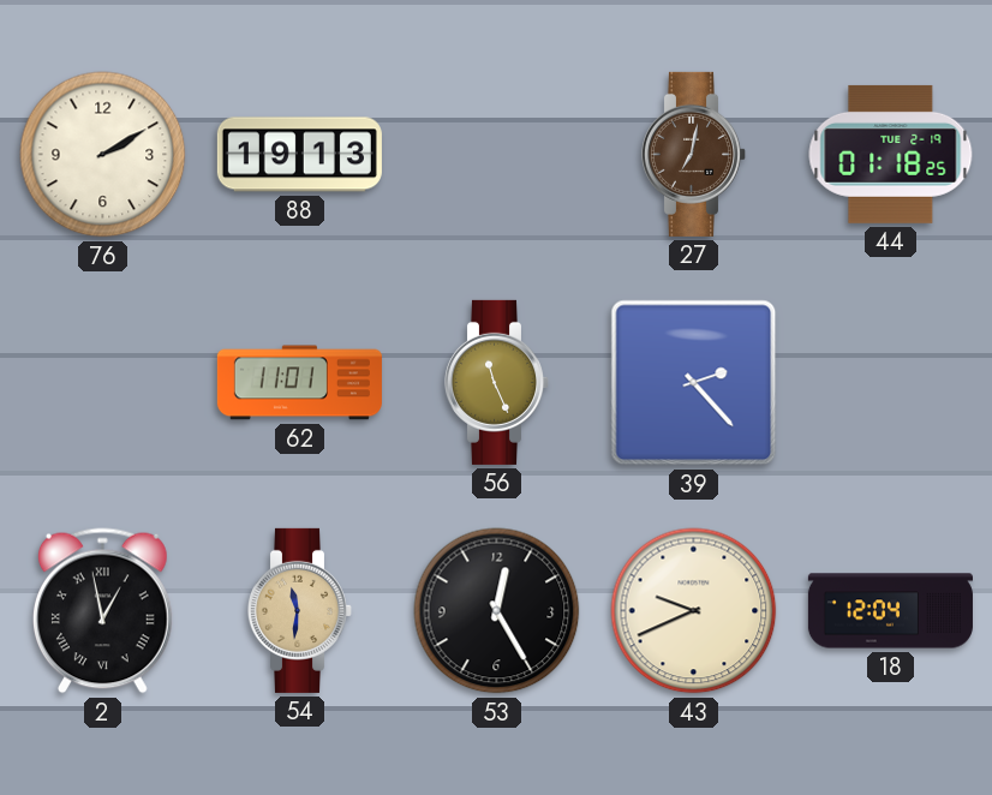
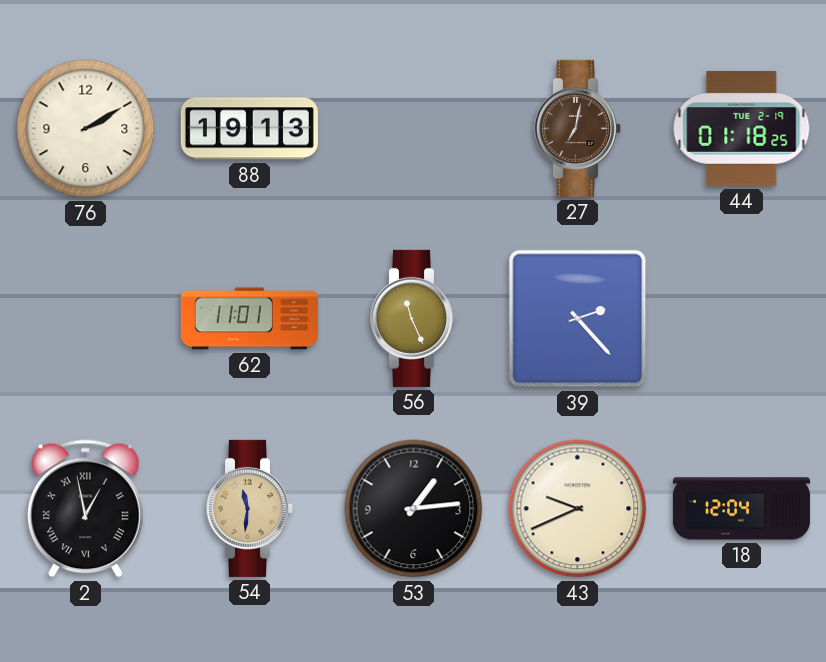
53: 12:25 -> 1:14
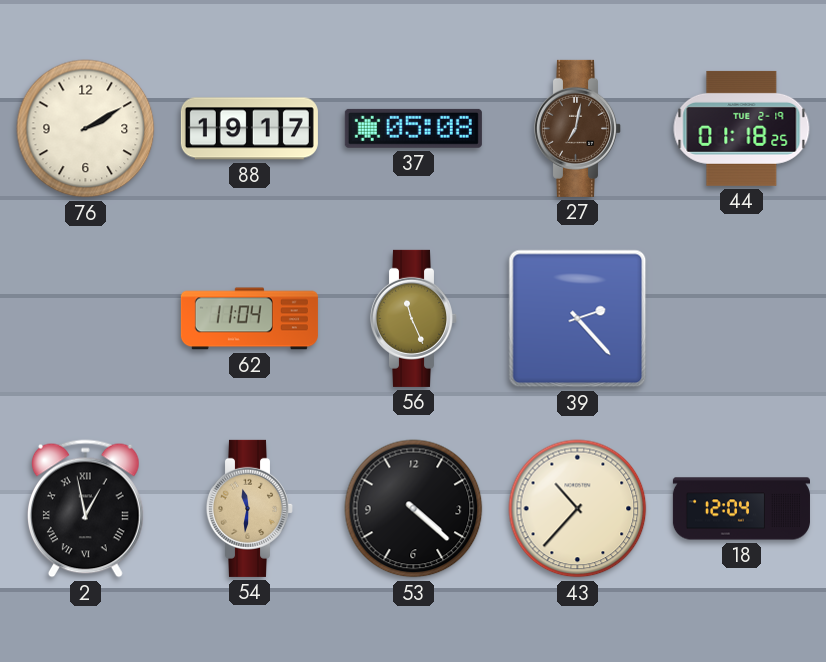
88: 19:13 -> 19:17
37: none -> 05:08
62: 11:01 -> 11:04
53: 1:14 -> 4:22
43: 9:41 -> 10:37
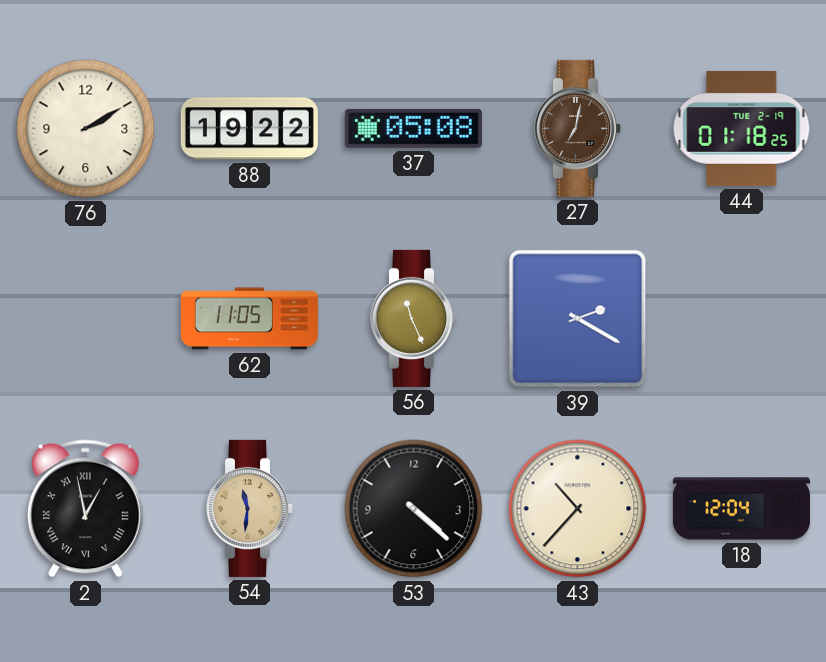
88: 19:17 -> 19:22
62: 11:04 -> 11:05
39: 2:23 -> 2:20
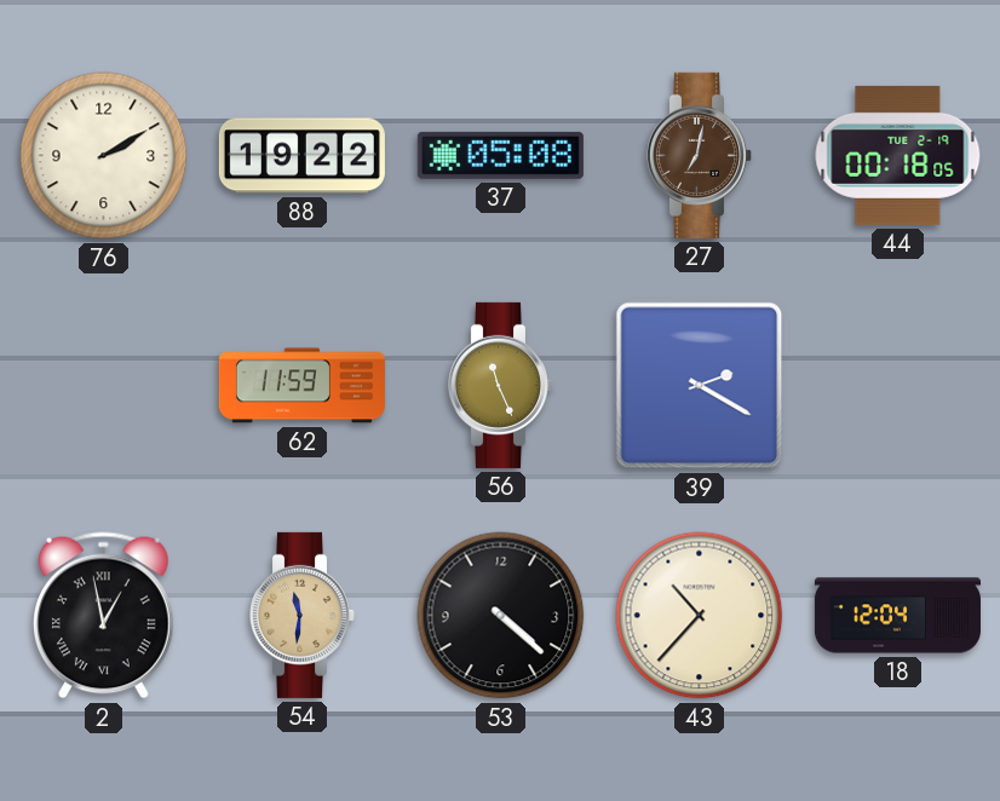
44: 01:18 -> 00:18
62: 11:05 -> 11:59
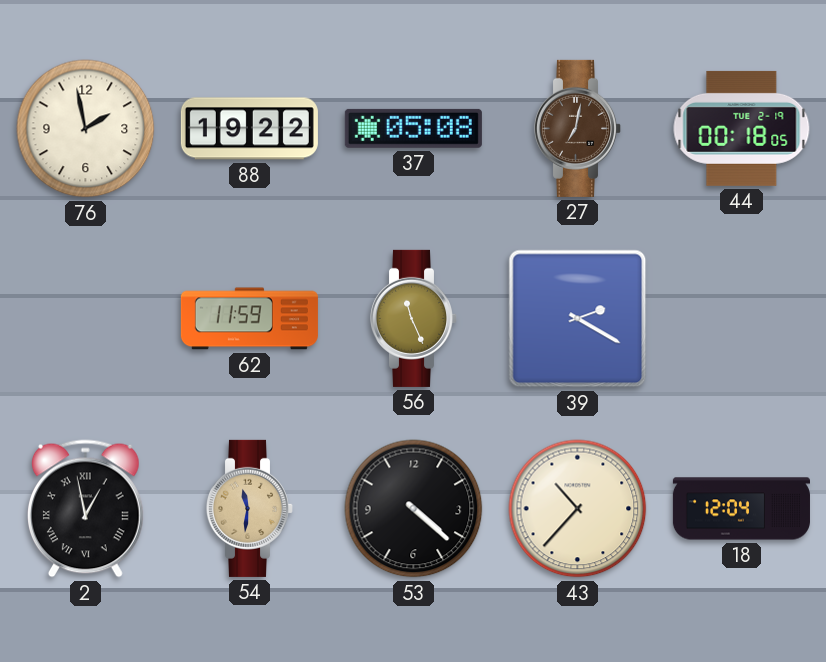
76: 2:10 -> 1:58
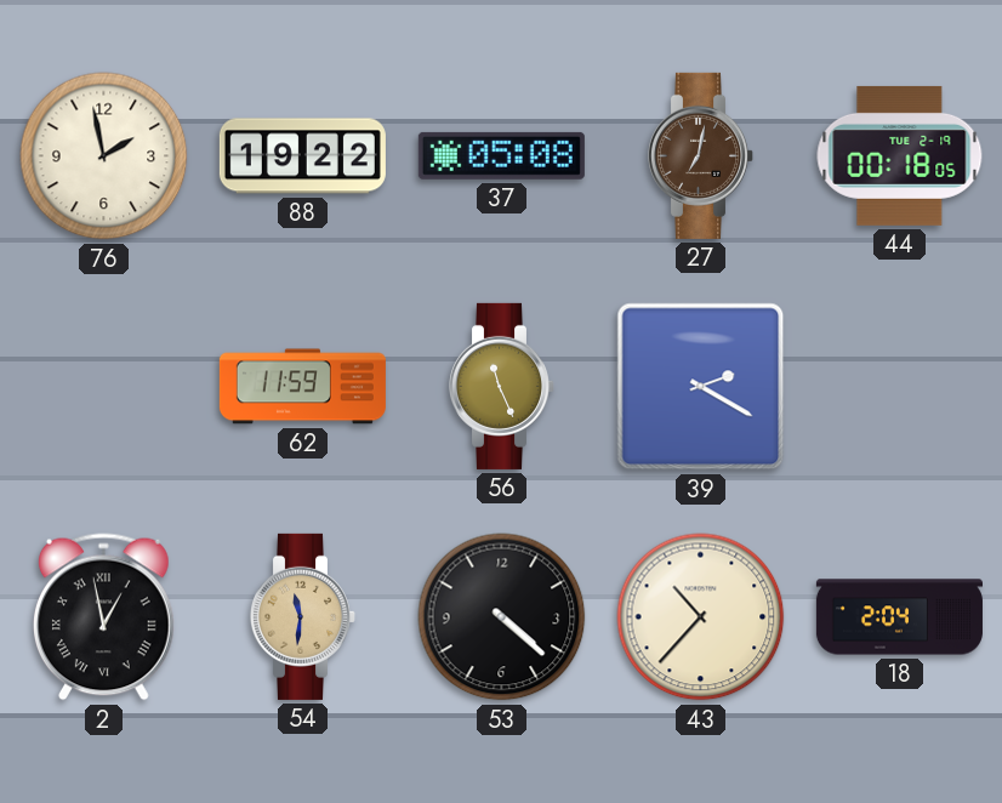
18: 12:04 -> 2:04
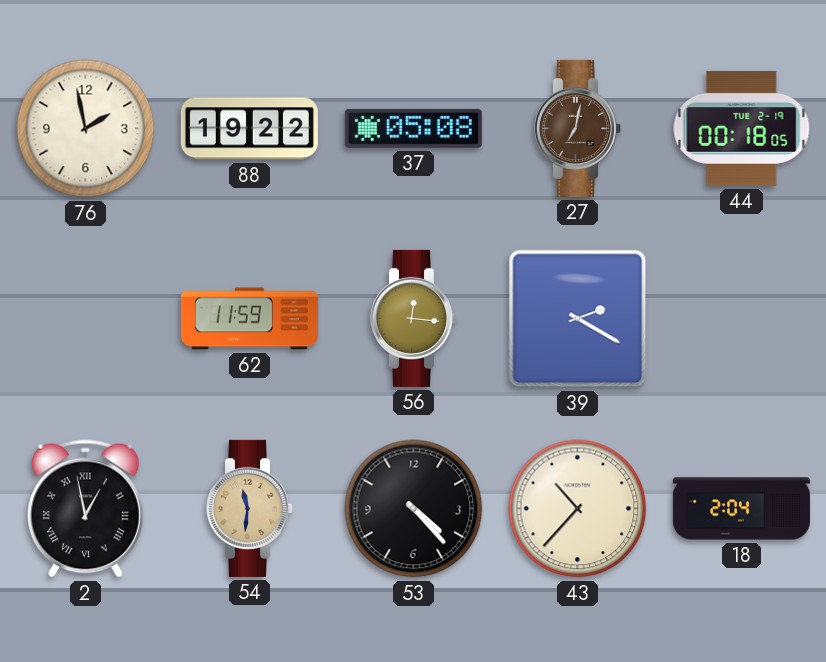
56: 11:26 -> 12:16
53: 4:22 -> 4:23
